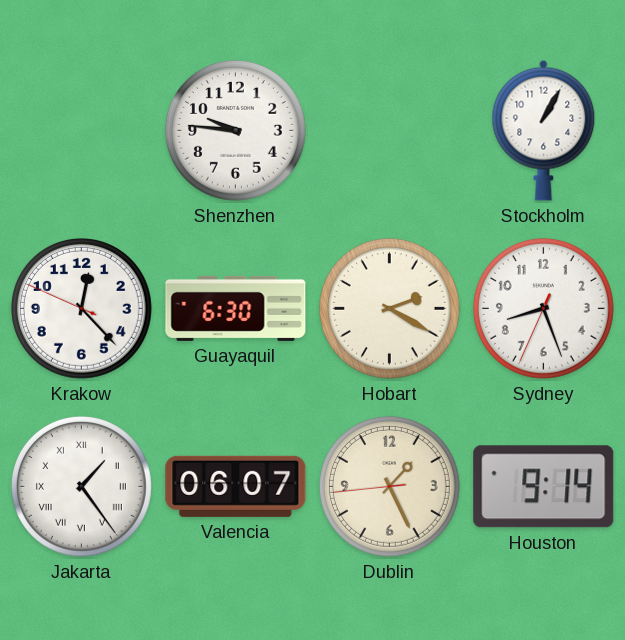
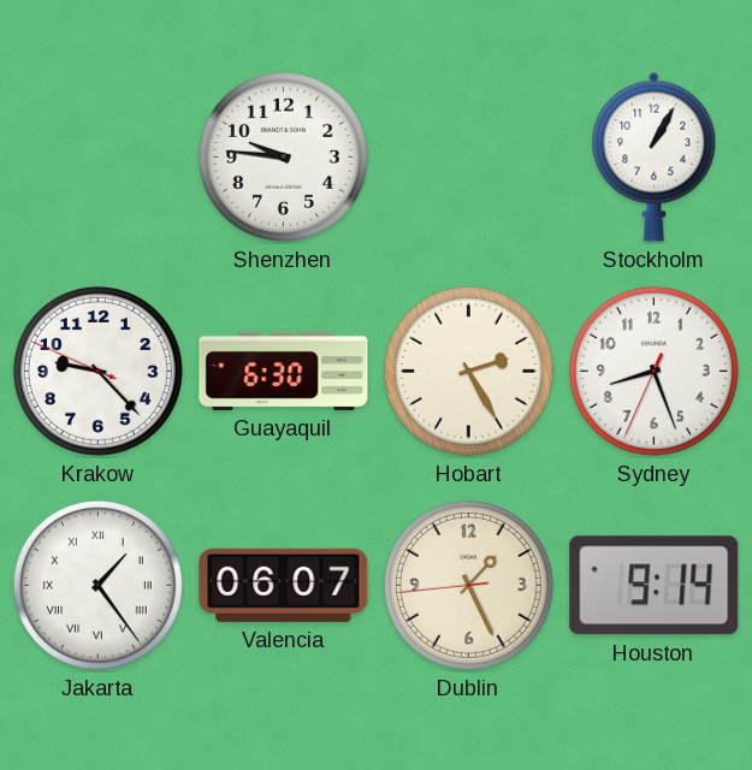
Krakow: 12:22 -> 9:22
Hobart: 2:20 -> 2:25
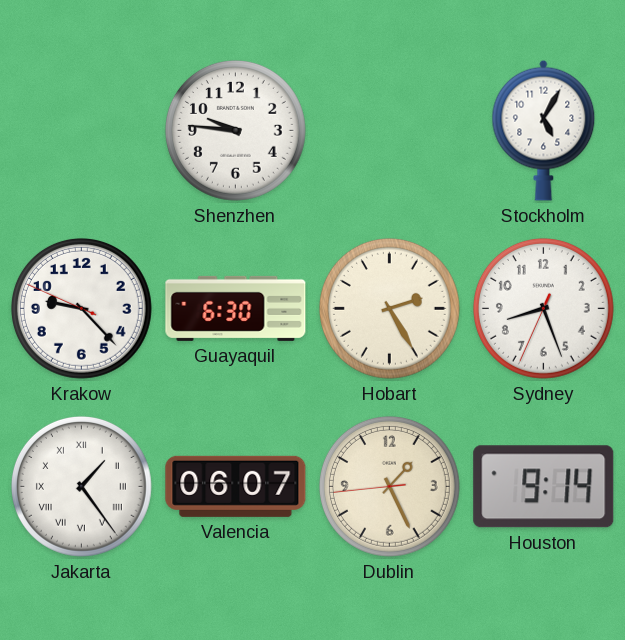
Stockholm: 1:05 -> 5:05
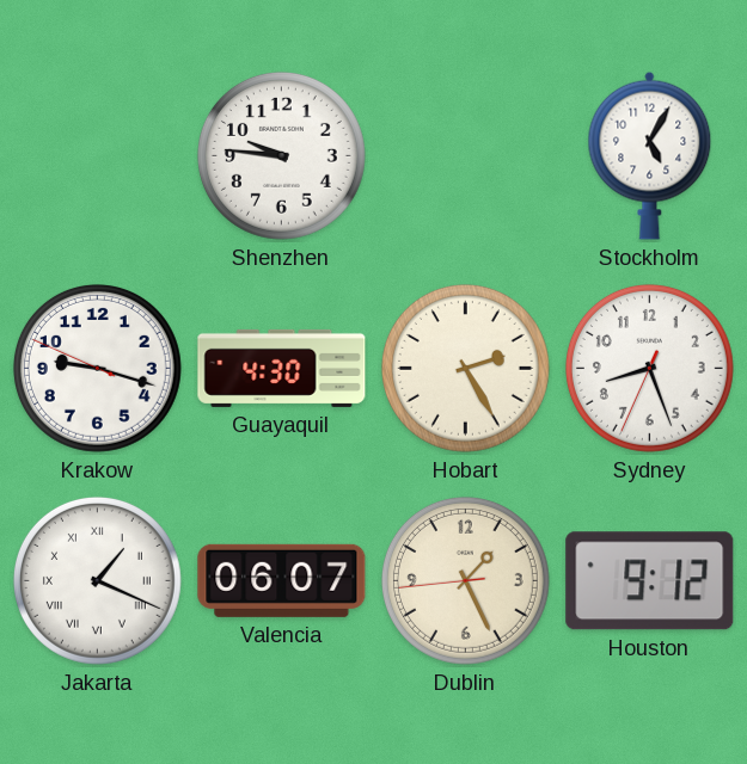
Krakow: 9:22 -> 9:17
Guayaquil: 6:30 -> 4:30
Jakarta: 1:24 -> 1:19
Houston: 9:14 -> 9:12
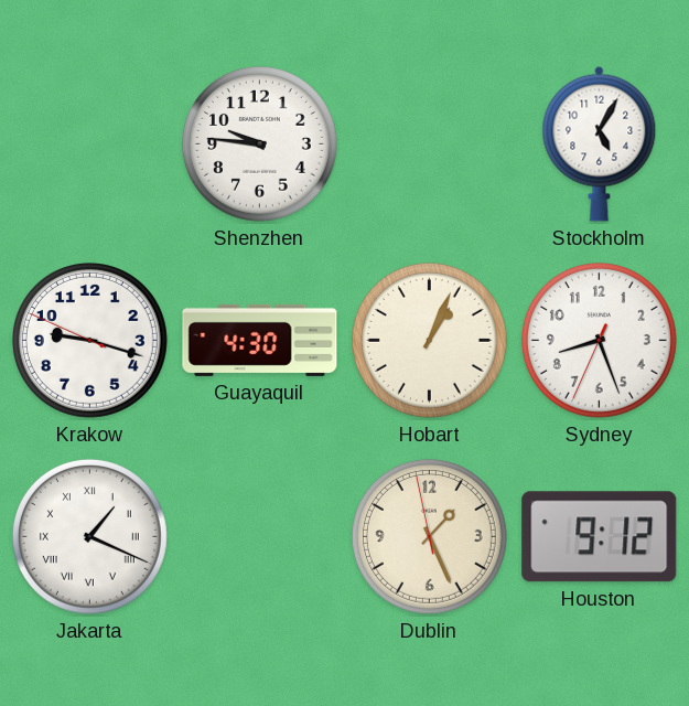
Hobart: 2:25 -> 1:04
Valencia: 06:07 -> none
Dublin: 1:25:44 -> 1:25:58
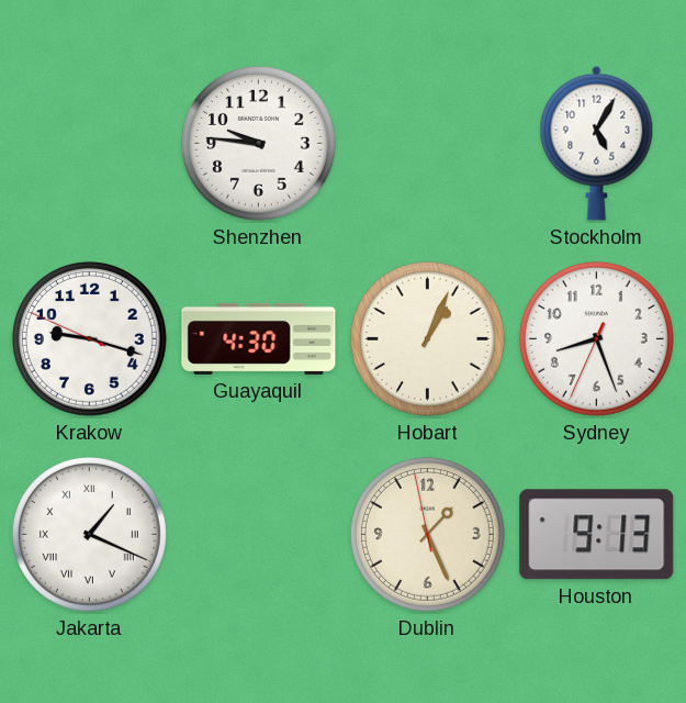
Houston: 9:12 -> 9:13
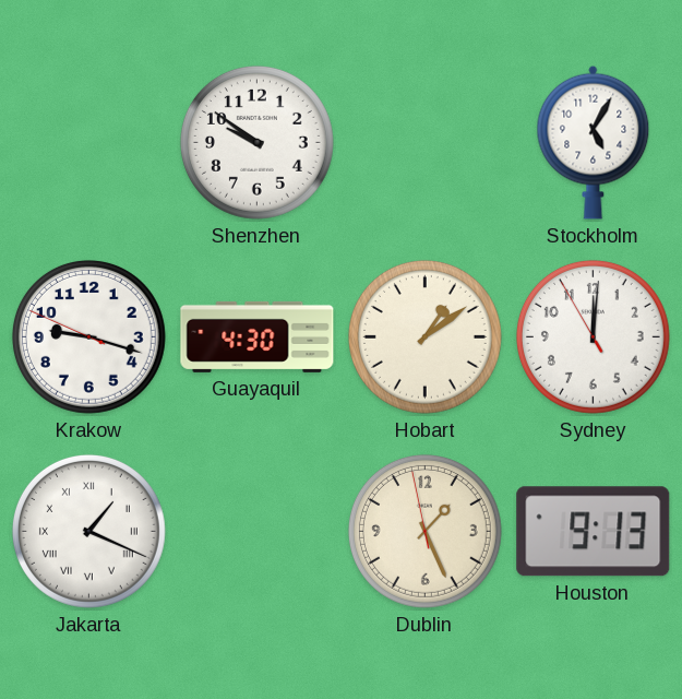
Shenzhen: 9:46 -> 9:51
Hobart: 1:04 -> 1:09
Sydney: 8:26 -> 12:00
